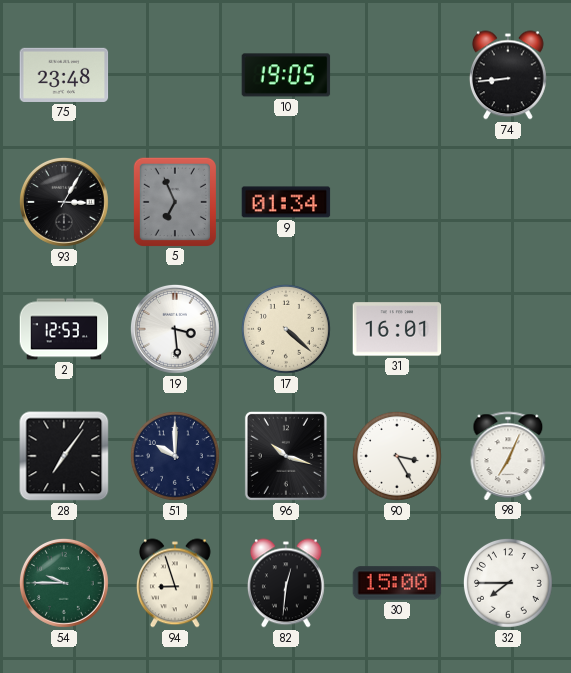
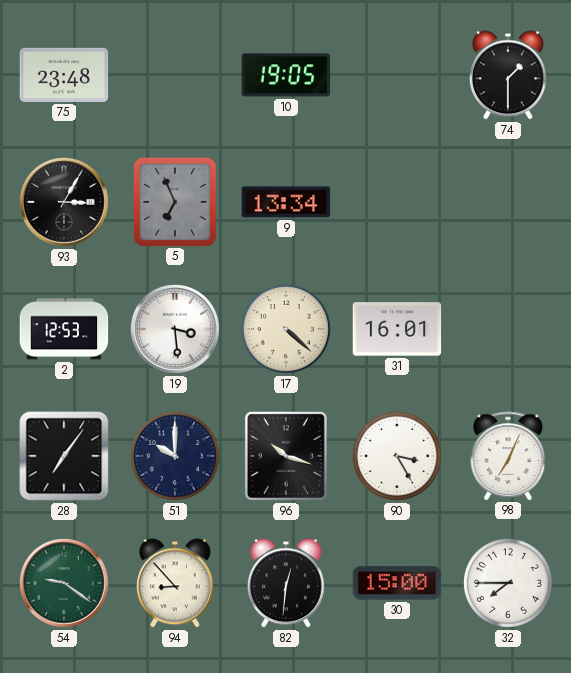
74: 8:44 -> 1:30
9: 01:34 -> 13:34
54: 9:45 -> 9:21
94: 8:57 -> 8:53
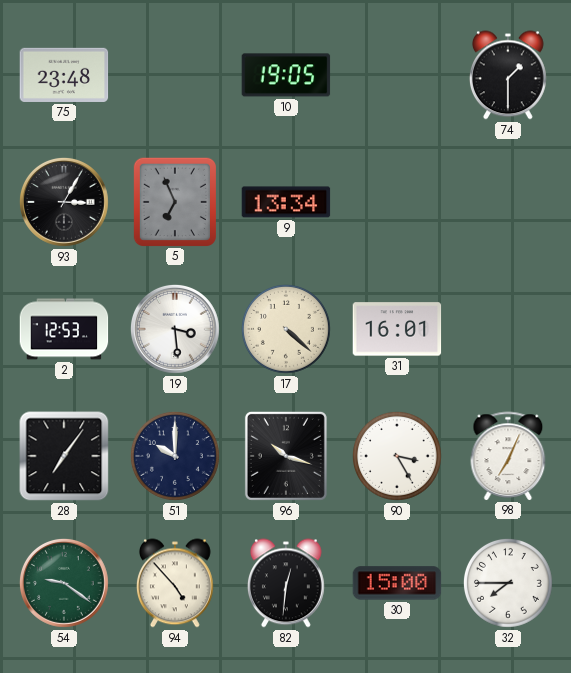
94: 8:53 -> 4:53
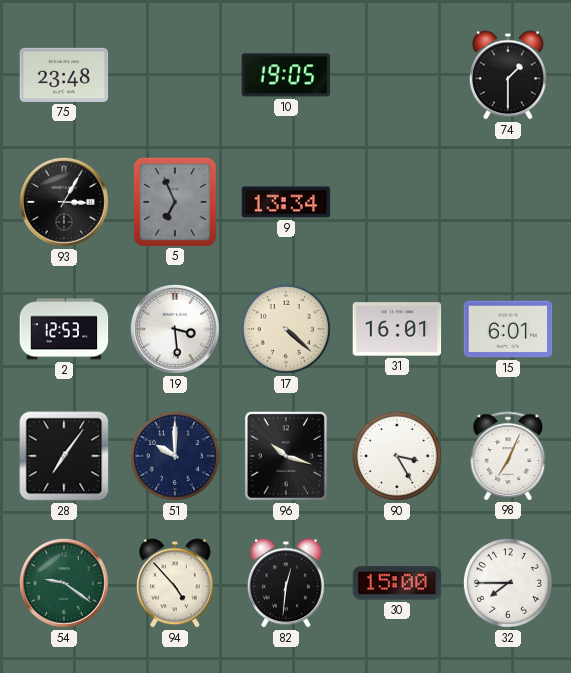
15: none -> 6:01
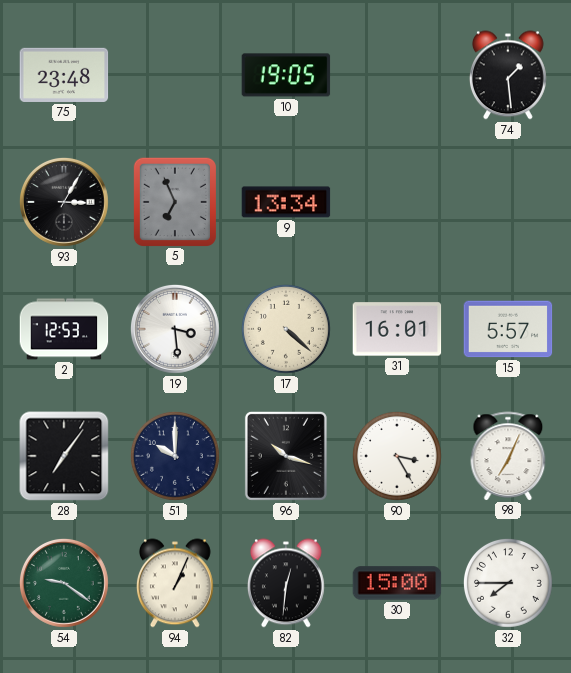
74: 1:30 -> 1:29
15: 6:01 -> 5:57
94: 4:53 -> 1:04
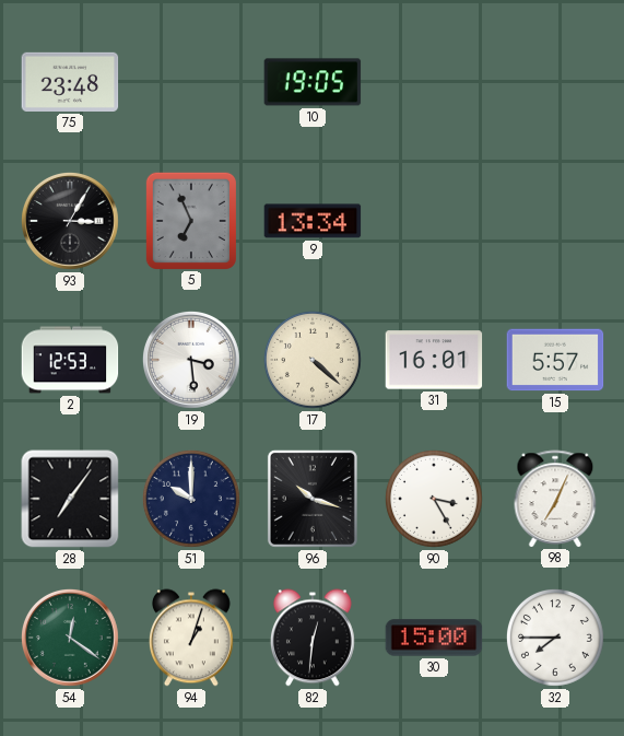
74: 1:29 -> none
54: 9:21 -> 12:21
94: 1:04 -> 1:03
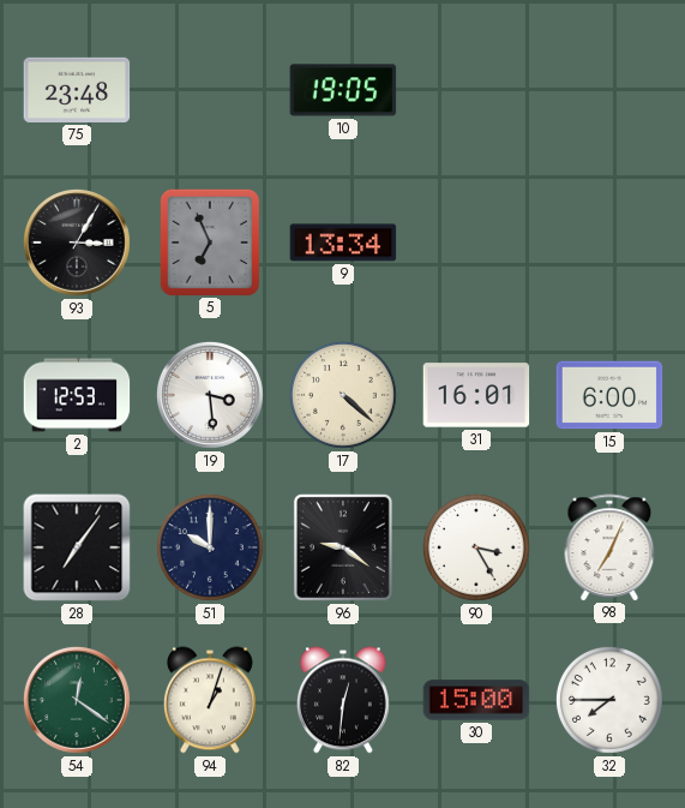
15: 5:57 -> 6:00
96: 10:18 -> 9:21
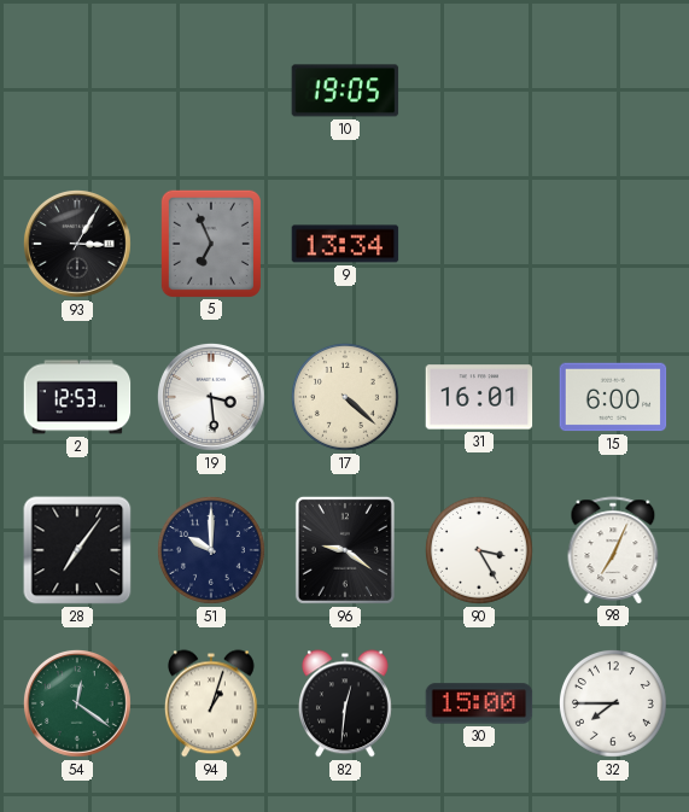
75: 23:48 -> none
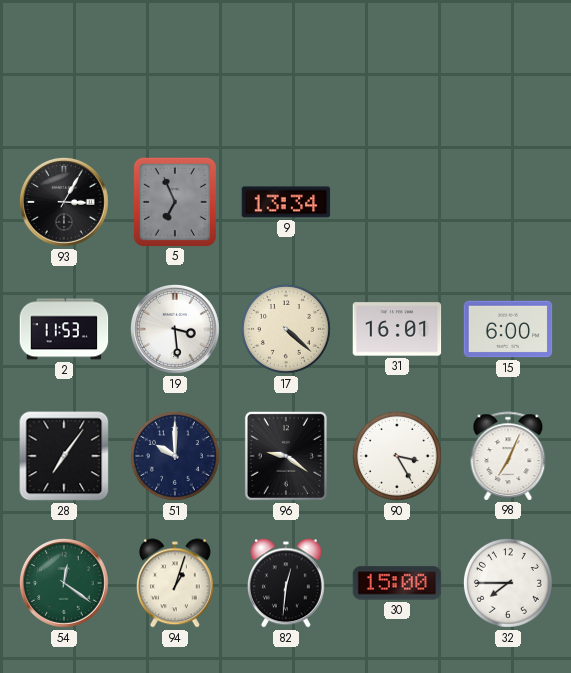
10: 19:05 -> none
2: 12:53 -> 11:53
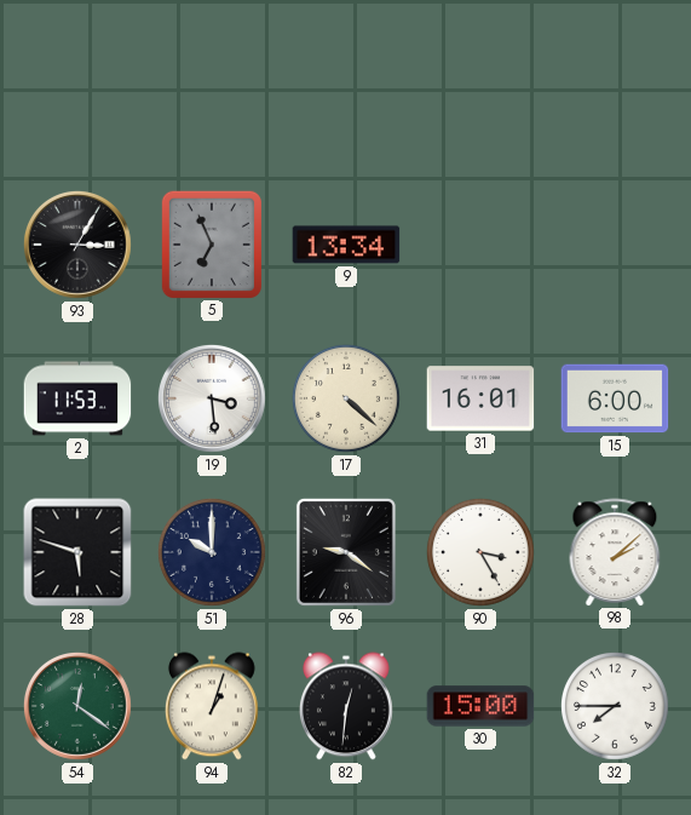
28: 7:06 -> 5:48
98: 7:04 -> 2:08
